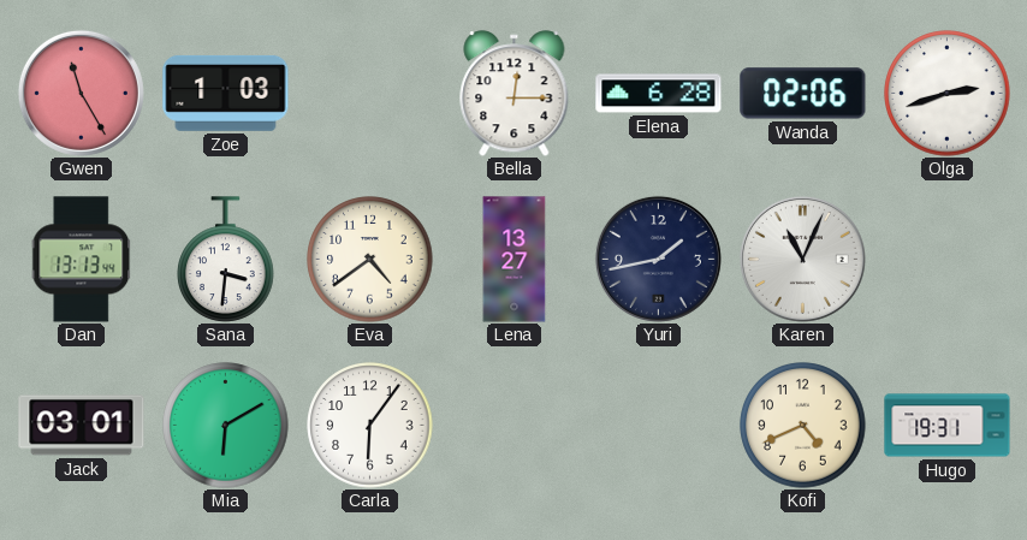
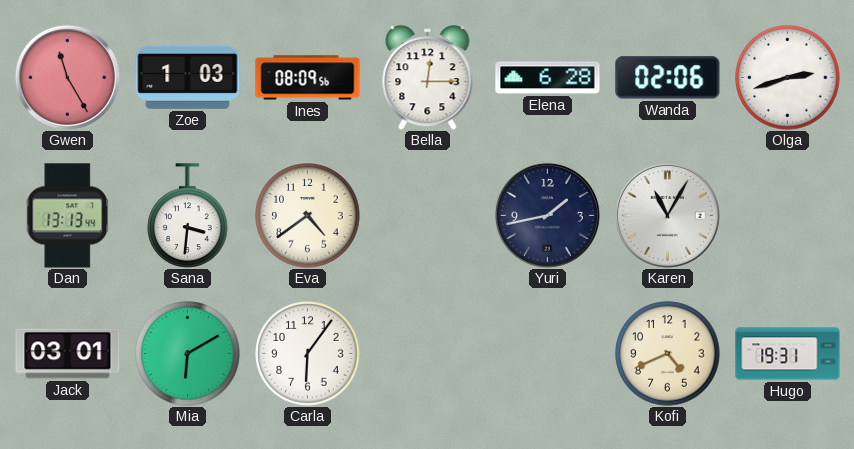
Ines: none -> 08:09
Lena: 13:27 -> none
Karen: 11:04 -> 11:05
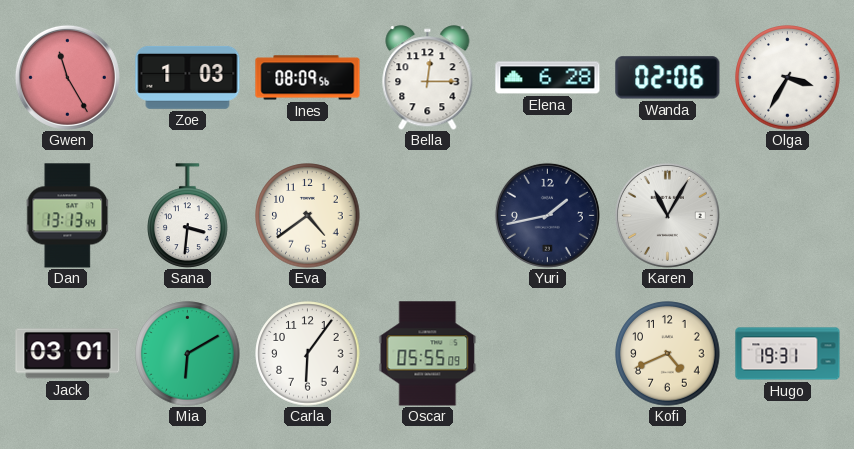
Olga: 2:42 -> 3:35
Oscar: none -> 05:55
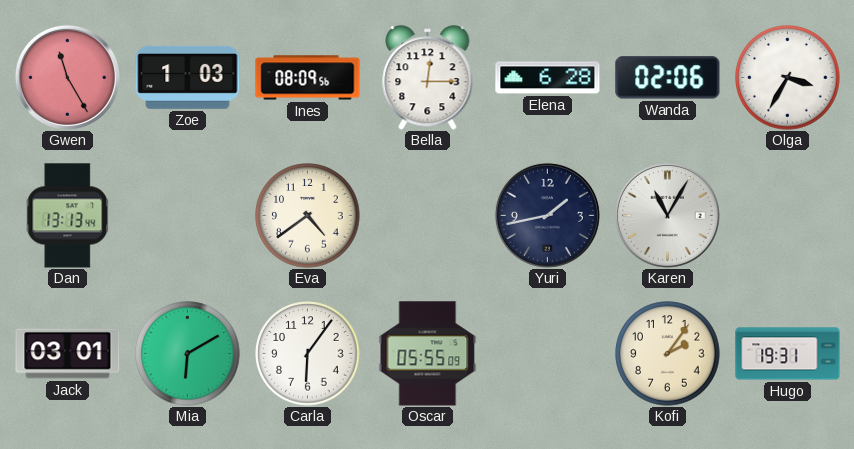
Sana: 3:31 -> none
Kofi: 4:41 -> 2:06
